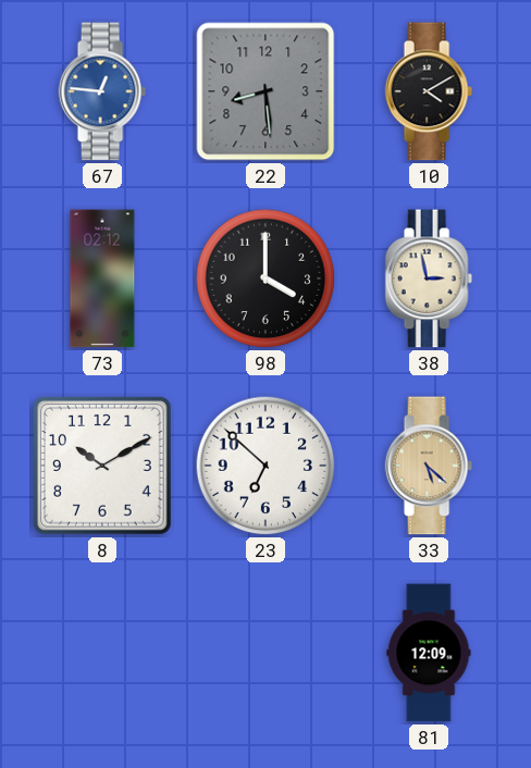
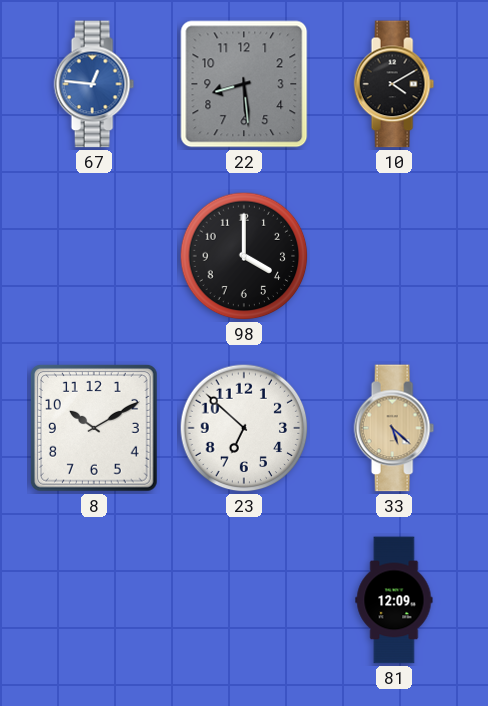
73: 02:12 -> none
38: 2:58 -> none
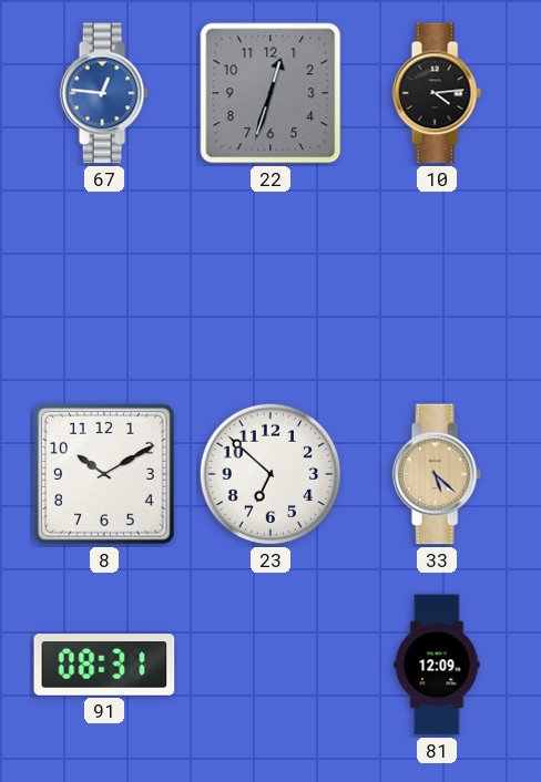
22: 8:29 -> 12:33
10: 4:10 -> 4:14
98: 4:00 -> none
91: none -> 08:31
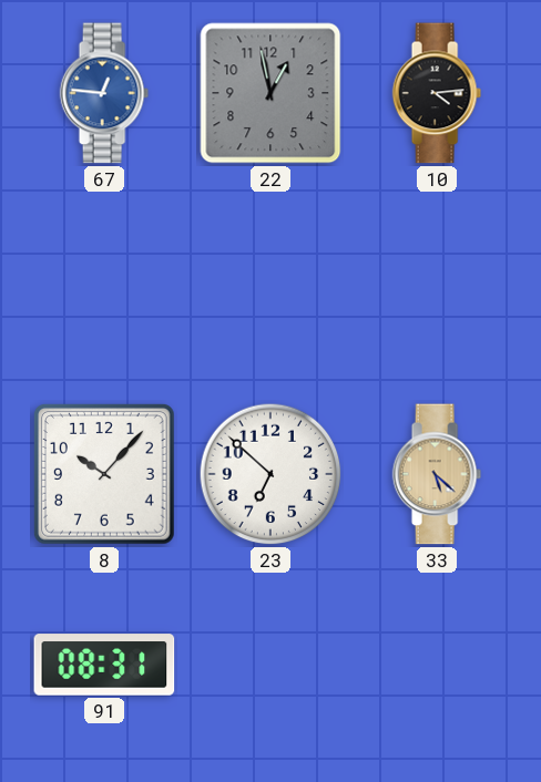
22: 12:33 -> 12:58
8: 10:10 -> 10:07
81: 12:09 -> none
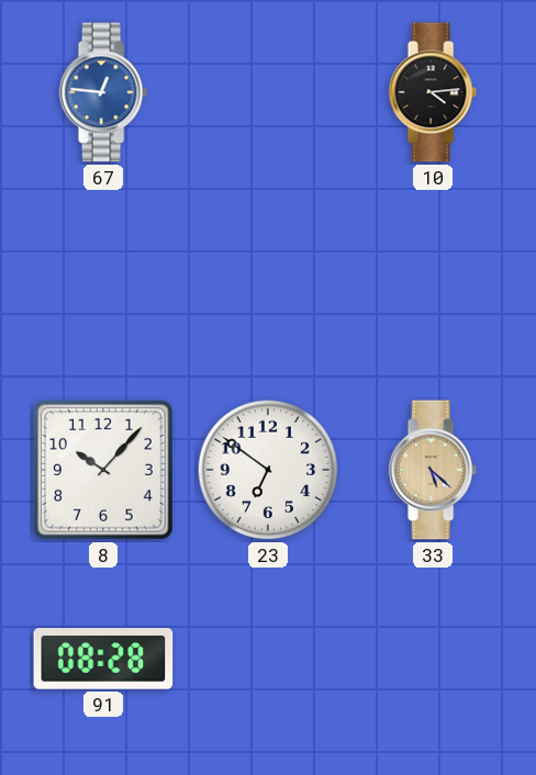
22: 12:58 -> none
23: 6:52 -> 6:51
91: 08:31 -> 08:28
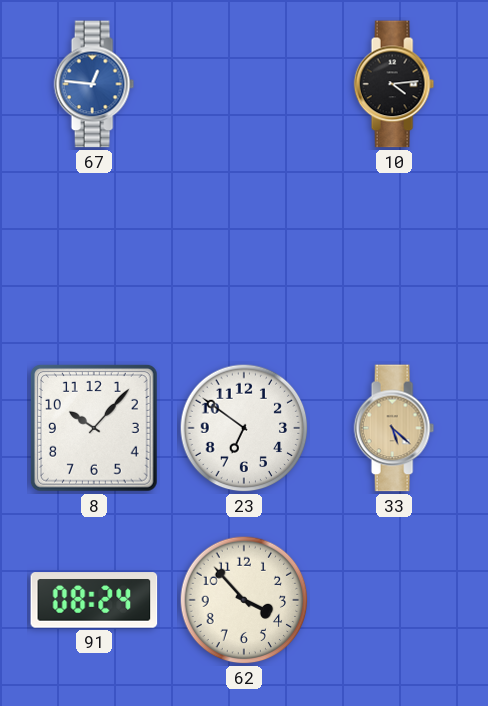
91: 08:28 -> 08:24
62: none -> 3:53
